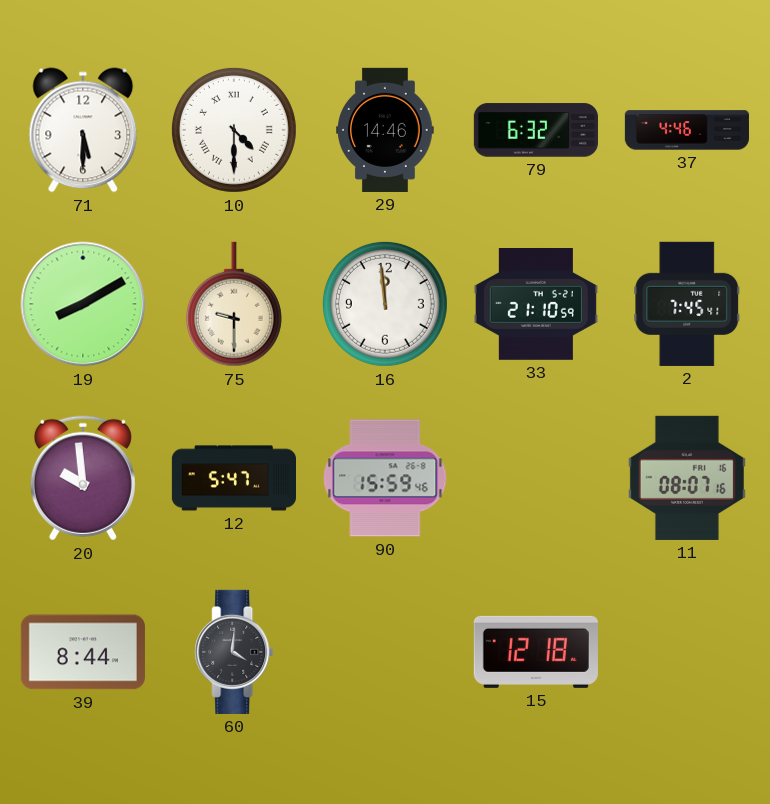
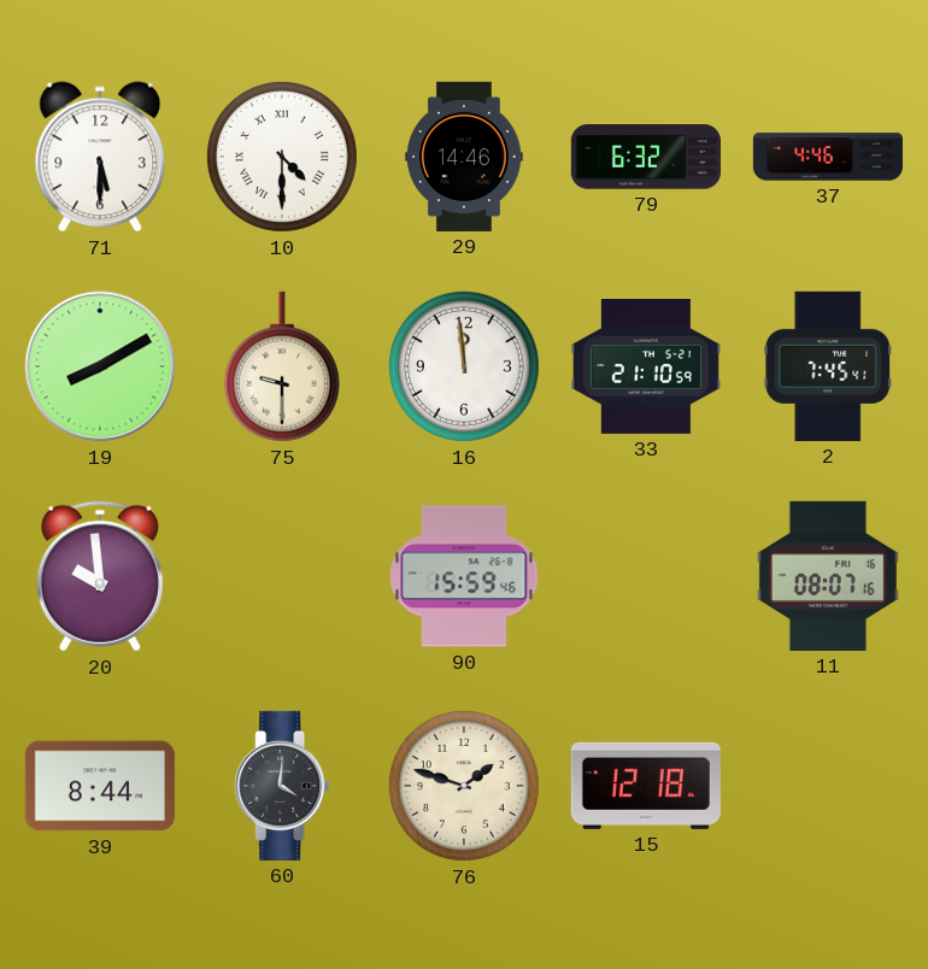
12: 5:47 -> none
76: none -> 1:48
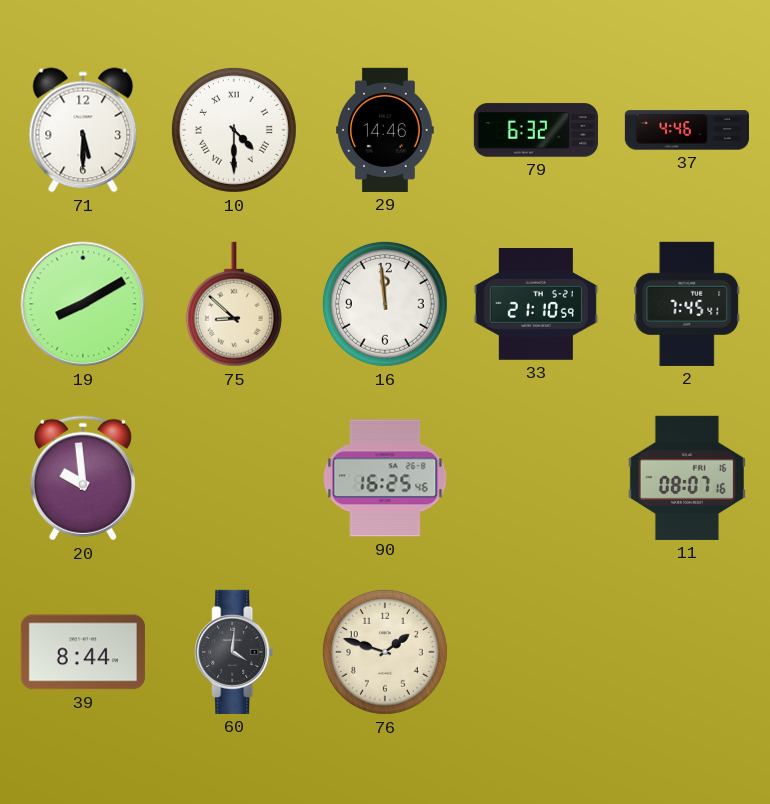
75: 9:30 -> 8:52
90: 15:59 -> 16:25
15: 12:18 -> none
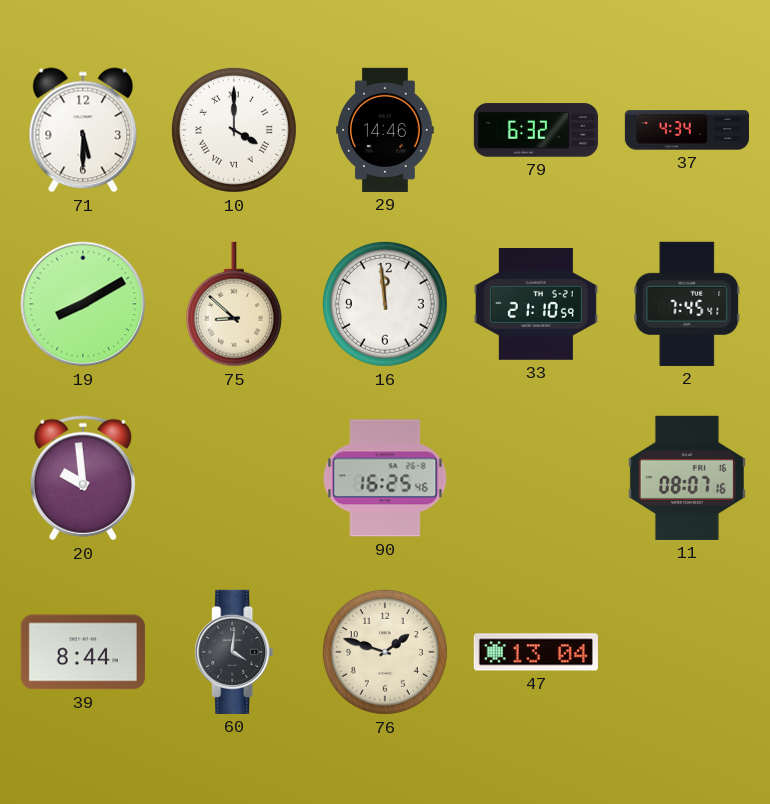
10: 4:30 -> 4:00
37: 4:46 -> 4:34
47: none -> 13:04
